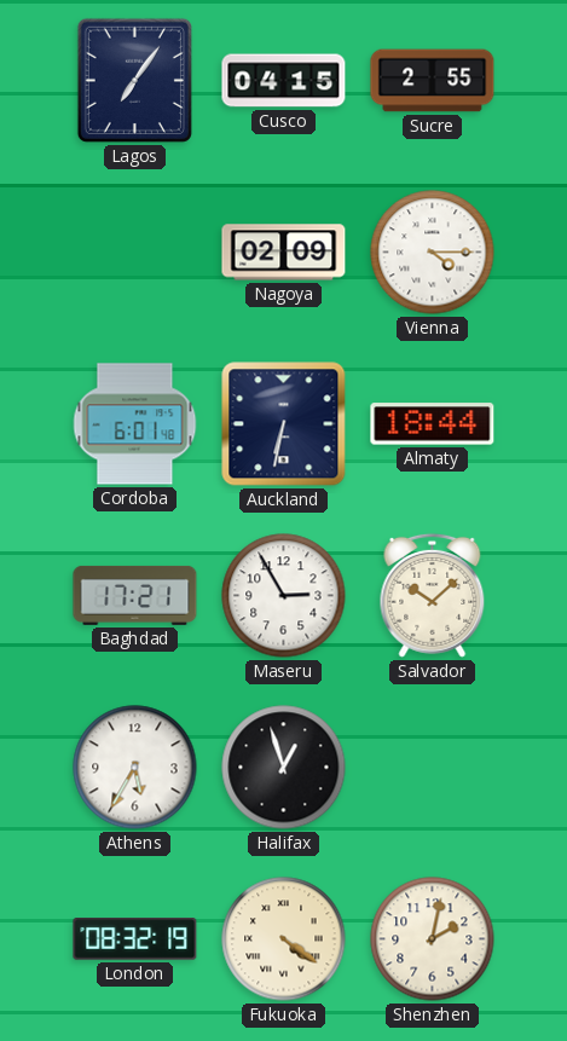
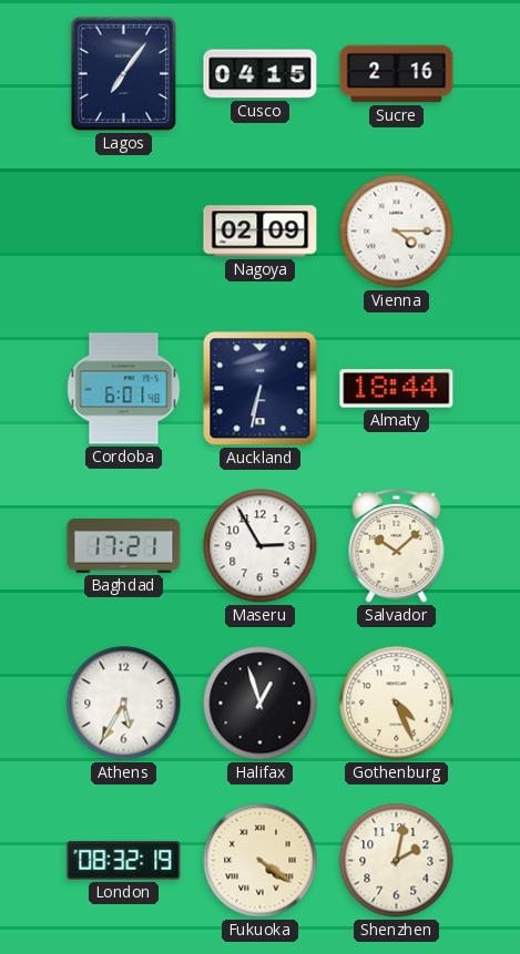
Sucre: 2:55 -> 2:16
Gothenburg: none -> 4:26
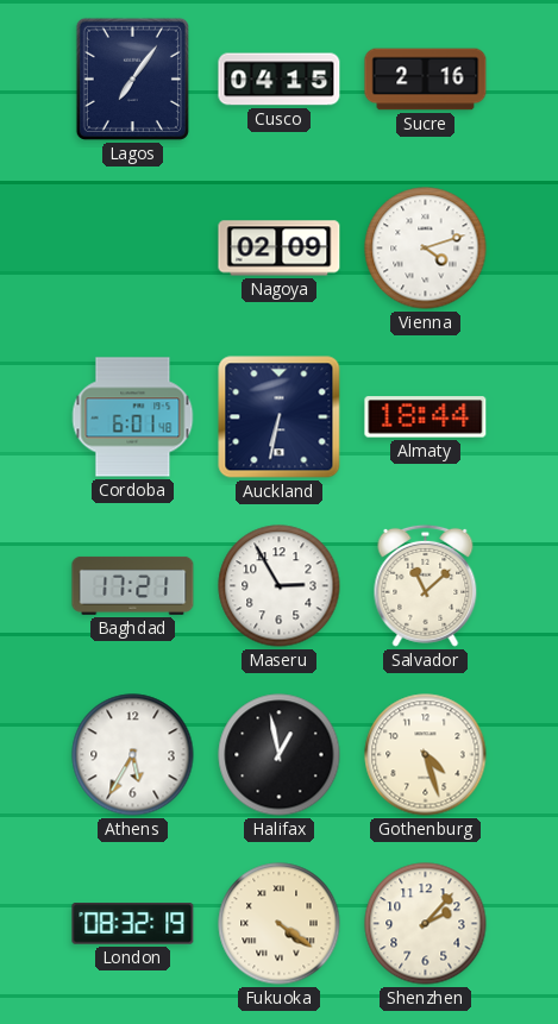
Vienna: 4:15 -> 4:12
Salvador: 10:08 -> 11:08
Halifax: 12:57 -> 12:58
Gothenburg: 4:26 -> 4:27
Shenzhen: 2:02 -> 2:07
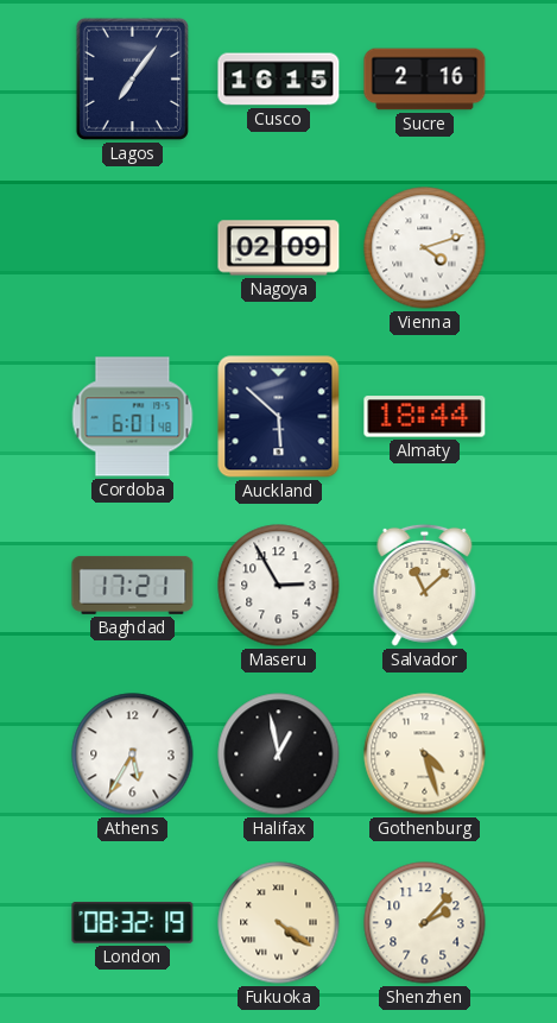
Cusco: 04:15 -> 16:15
Auckland: 6:32 -> 5:52
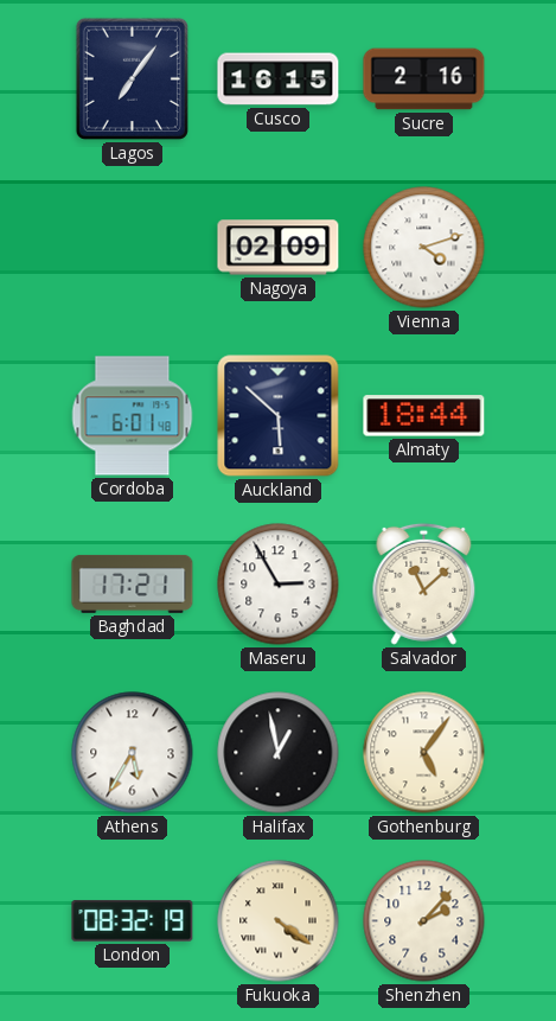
Gothenburg: 4:27 -> 5:06
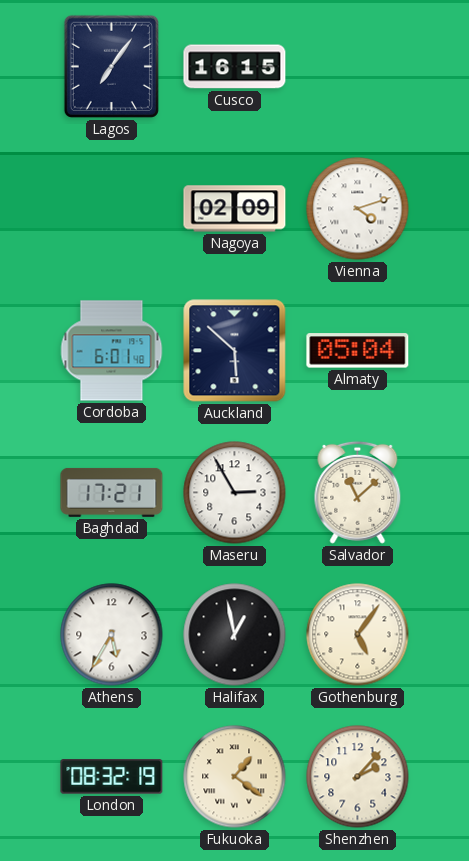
Sucre: 2:16 -> none
Almaty: 18:44 -> 05:04
Fukuoka: 4:21 -> 1:21
